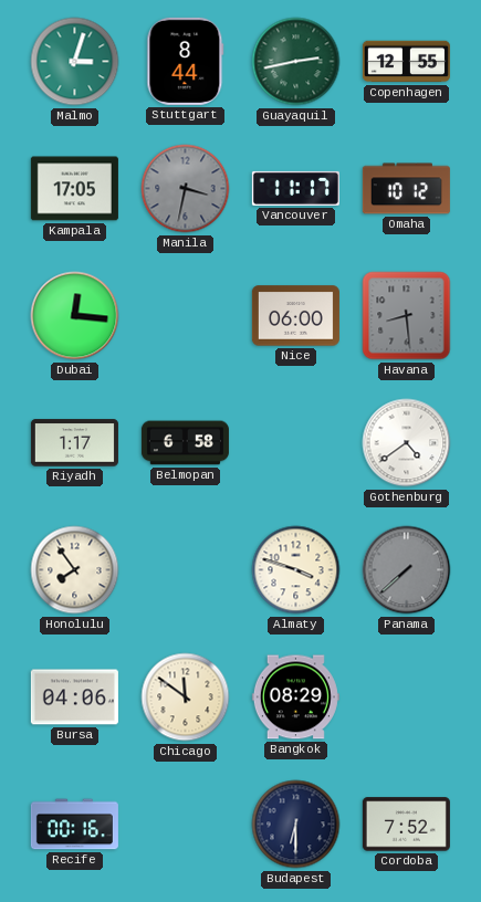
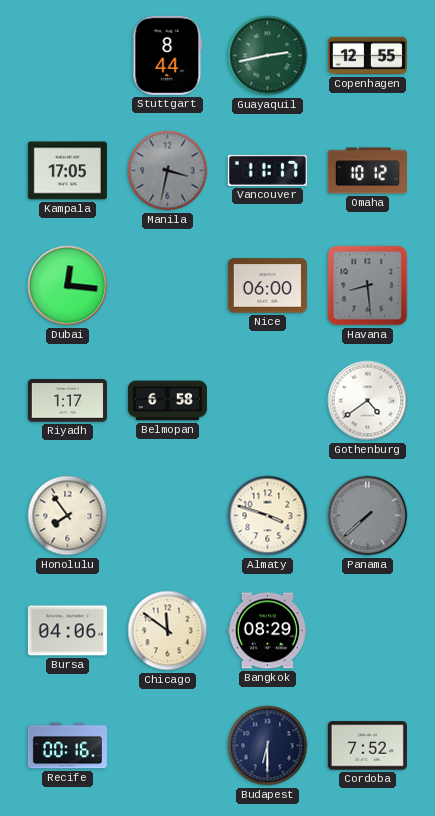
Malmo: 3:03 -> none
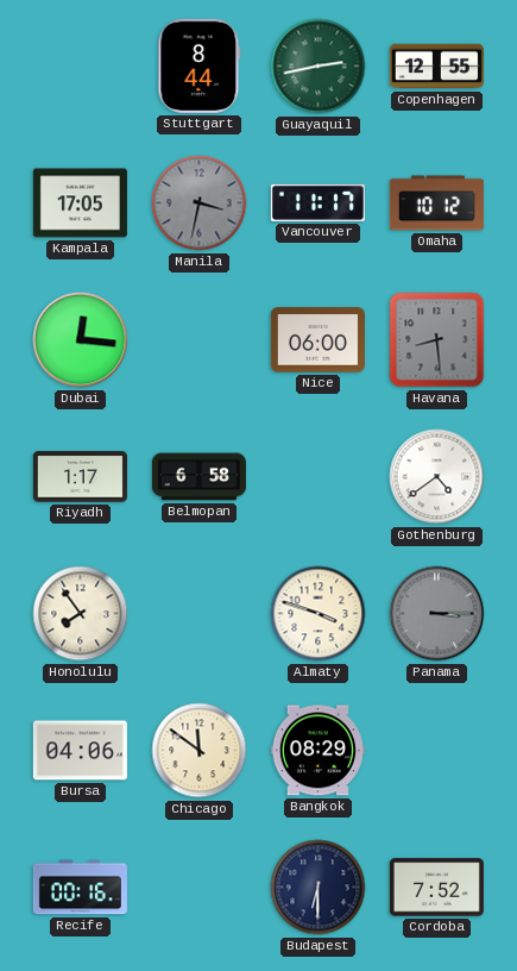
Panama: 7:38 -> 3:15
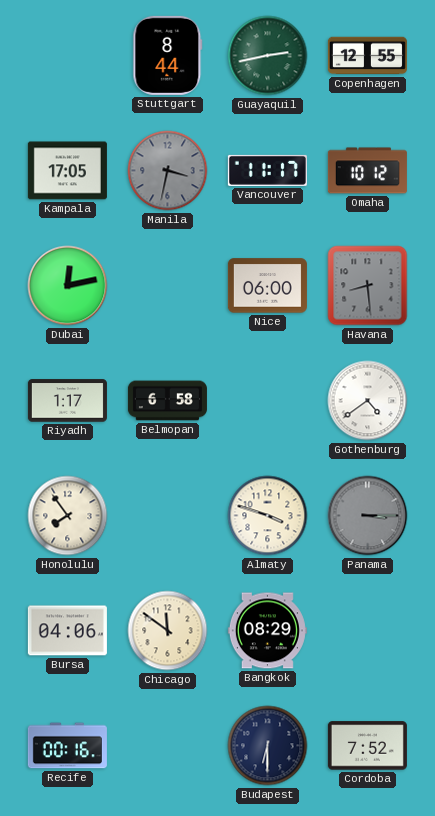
Dubai: 12:16 -> 12:13
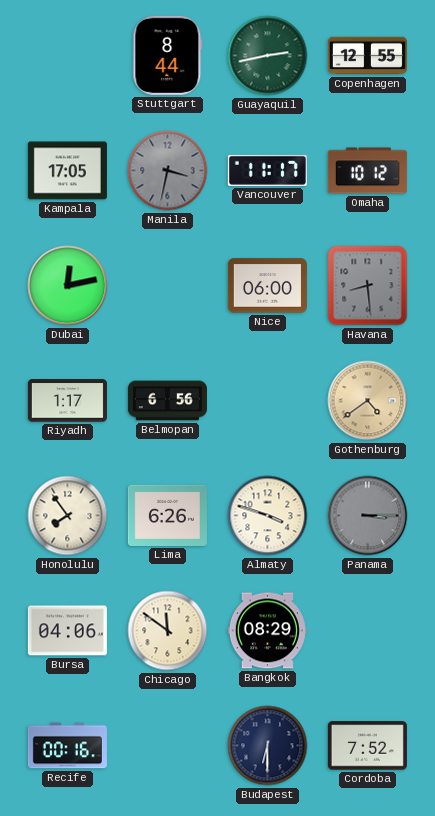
Belmopan: 6:58 -> 6:56
Gothenburg dial: white -> champagne
Lima: none -> 6:26
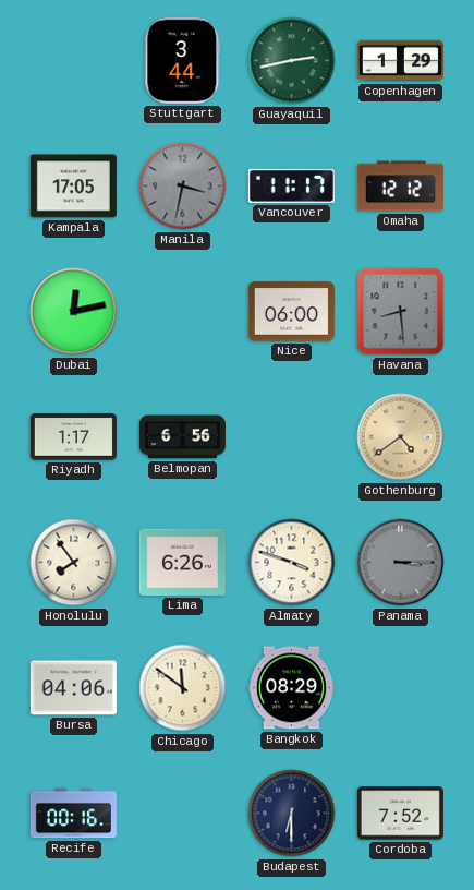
Stuttgart: 8:44 -> 3:44
Copenhagen: 12:55 -> 1:29
Omaha: 10:12 -> 12:12
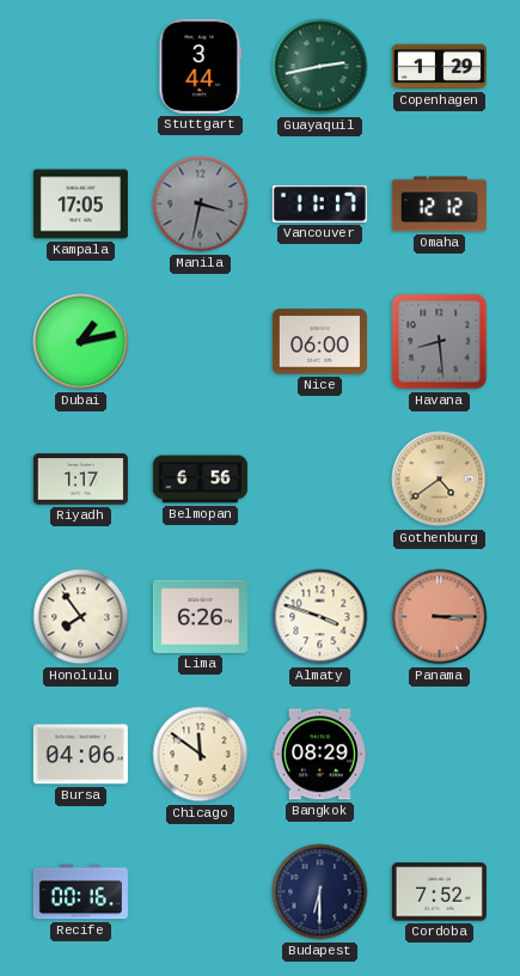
Dubai: 12:13 -> 1:13
Panama dial: grey -> salmon
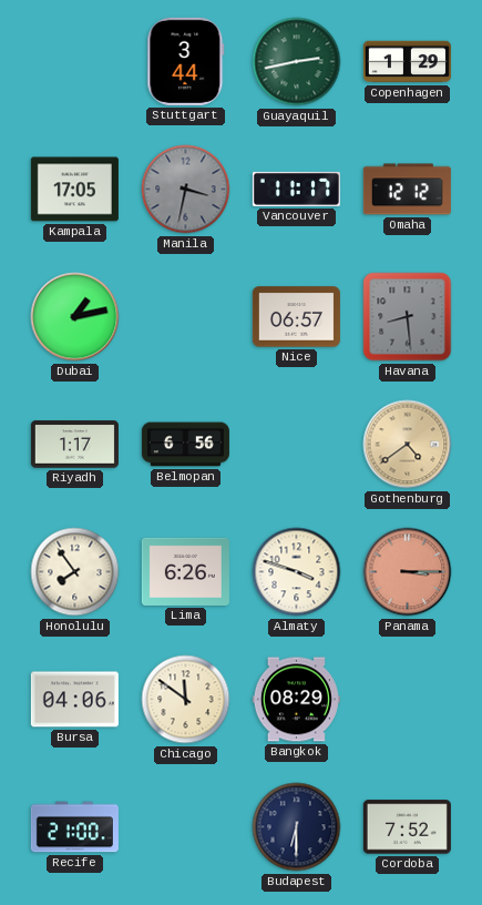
Nice: 06:00 -> 06:57
Recife: 00:16 -> 21:00
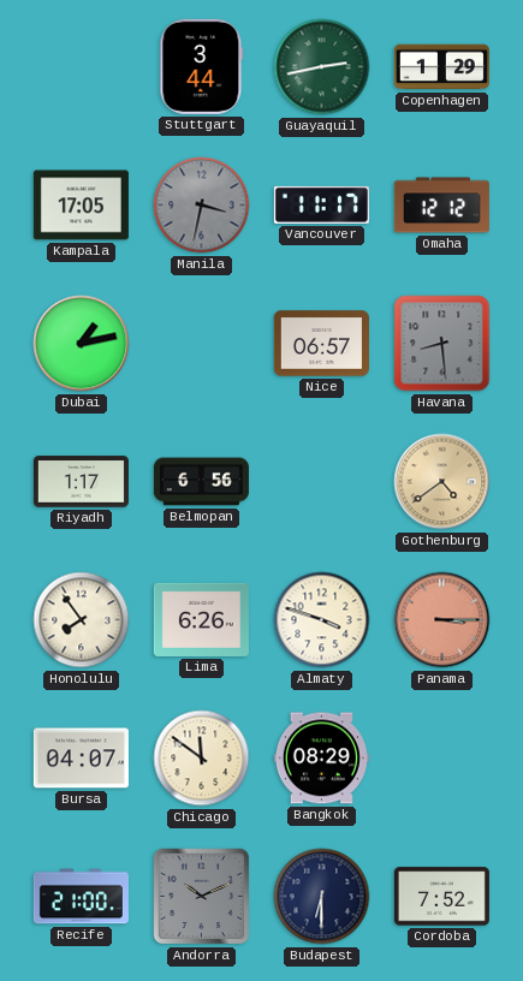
Bursa: 04:06 -> 04:07
Andorra: none -> 10:11
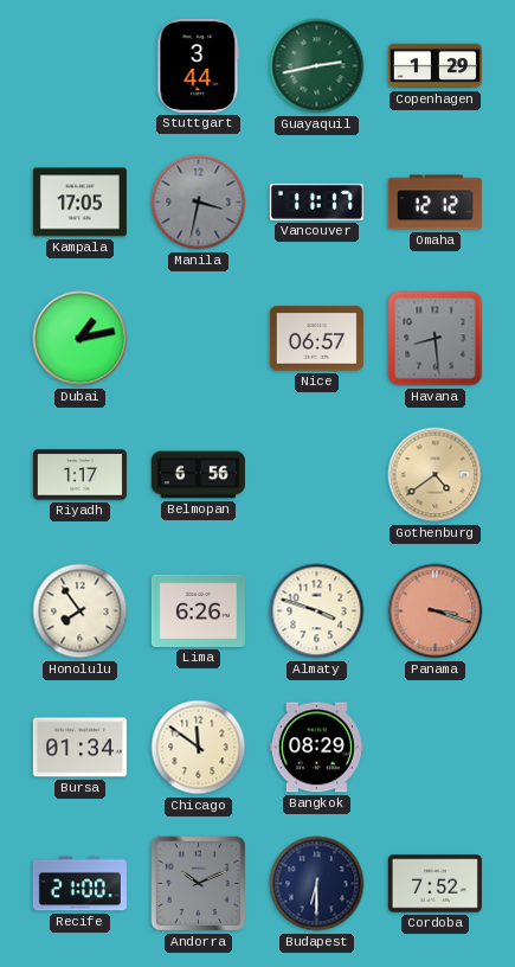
Panama: 3:15 -> 3:18
Bursa: 04:07 -> 01:34
